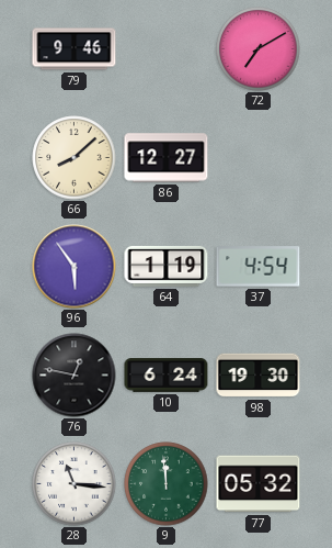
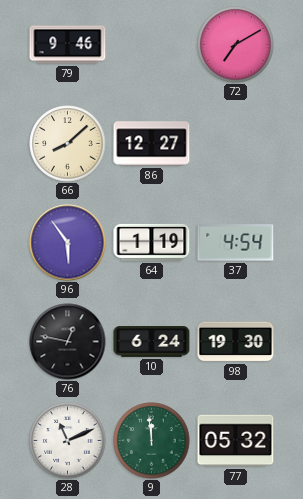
28: 11:16 -> 11:11
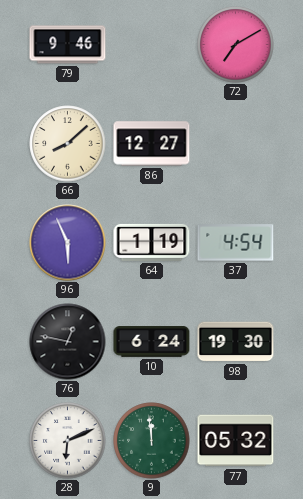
96: 5:54 -> 5:56
28: 11:11 -> 6:11
